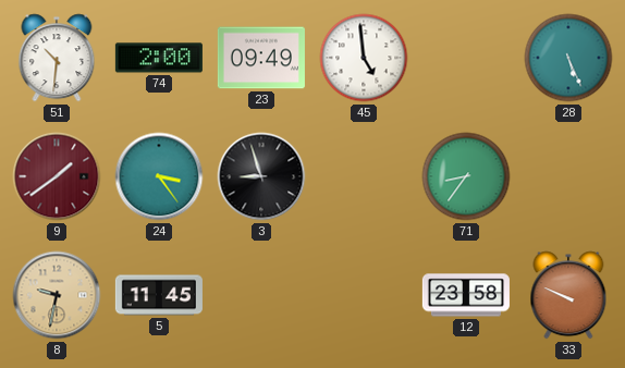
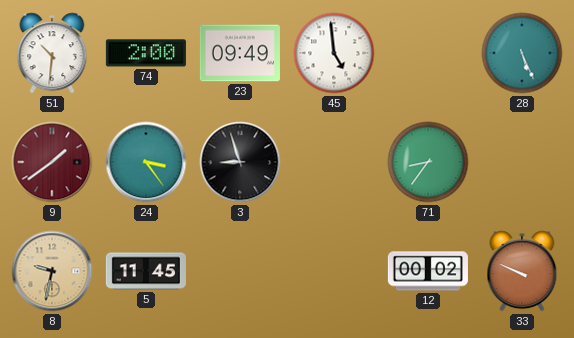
12: 23:58 -> 00:02
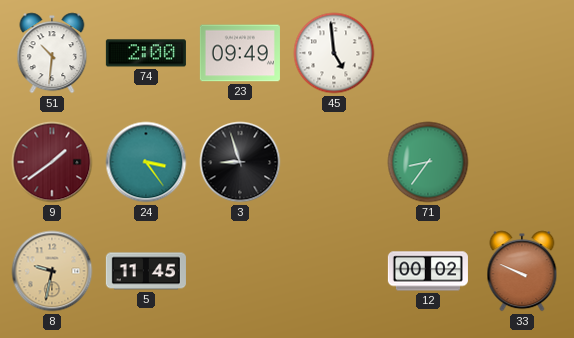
28: 5:26 -> none
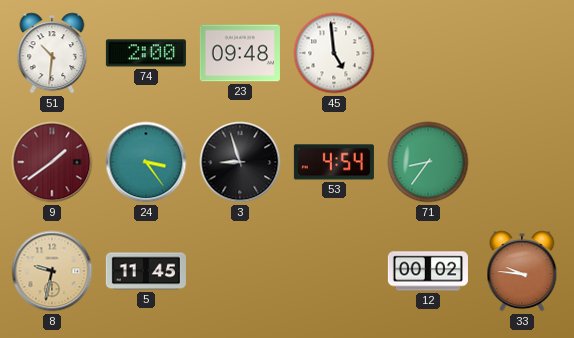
23: 09:49 -> 09:48
53: none -> 4:54
33: 9:49 -> 9:46
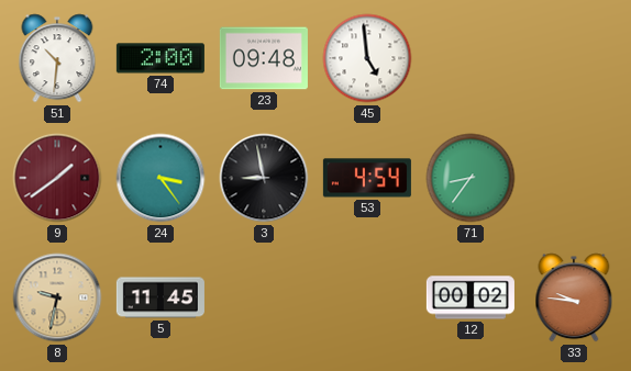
3: 8:57 -> 8:58
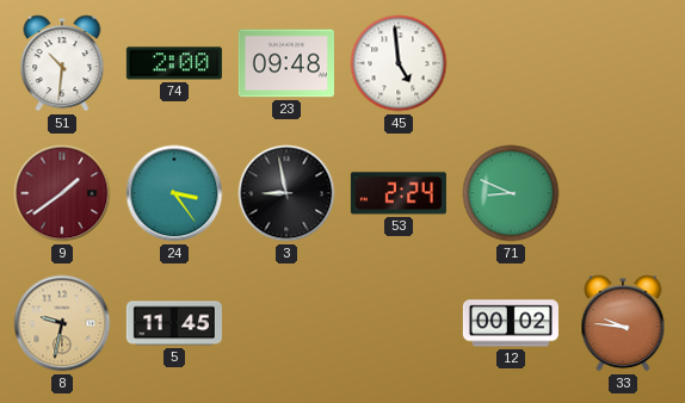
53: 4:54 -> 2:24
71: 8:36 -> 8:49
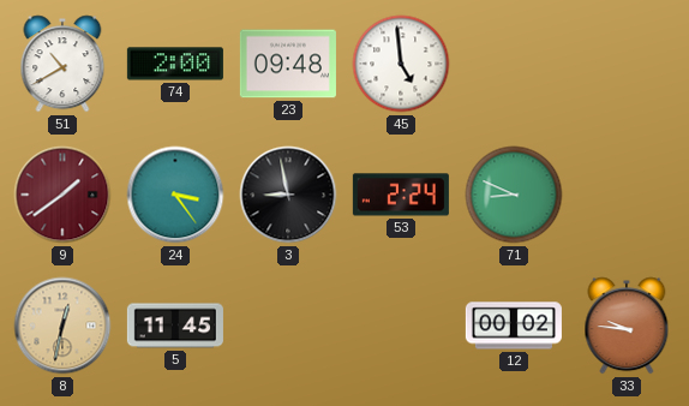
51: 10:31 -> 10:40
8: 9:32 -> 12:32
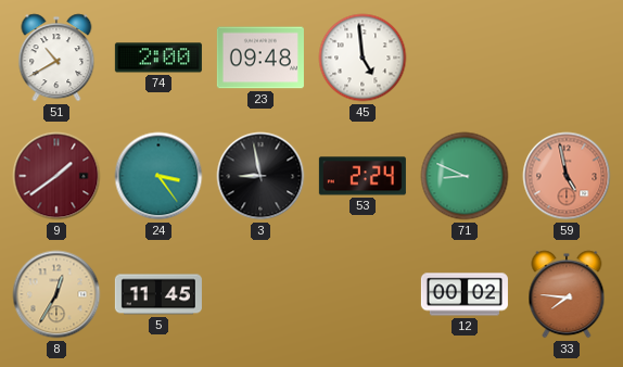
59: none -> 4:58
8: 12:32 -> 12:35
33: 9:46 -> 7:46
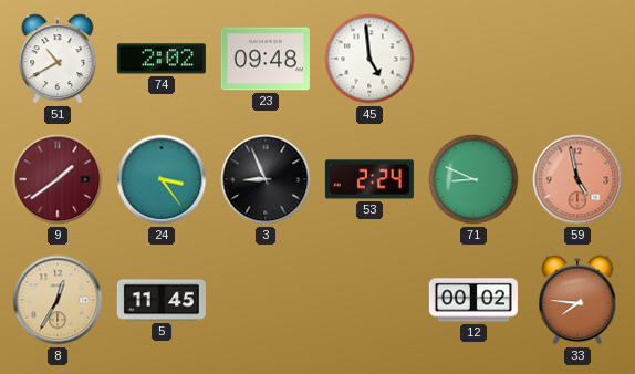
74: 2:00 -> 2:02
3: 8:58 -> 8:56
